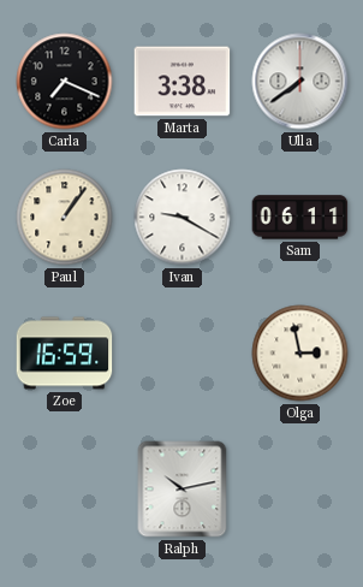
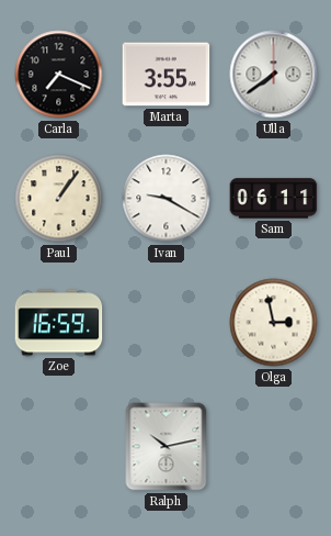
Marta: 3:38 -> 3:55
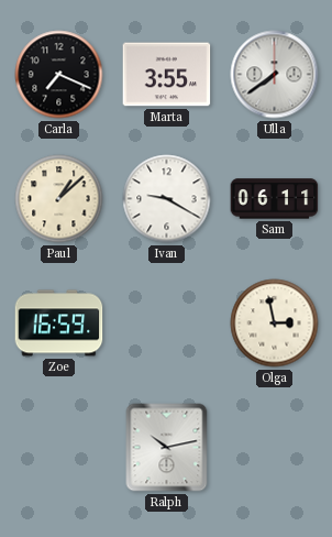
Paul: 1:06 -> 1:08
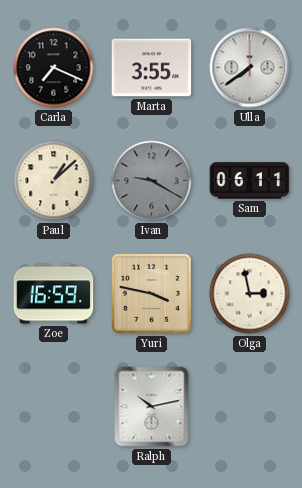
Ivan dial: white -> grey
Yuri: none -> 3:47
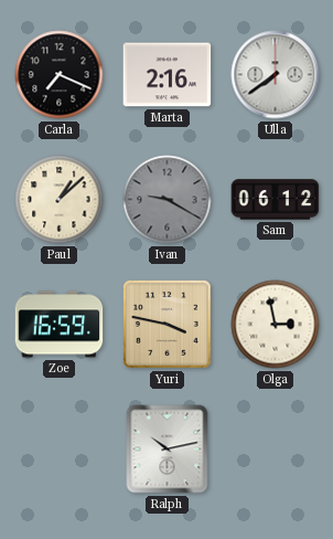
Marta: 3:55 -> 2:16
Sam: 06:11 -> 06:12
